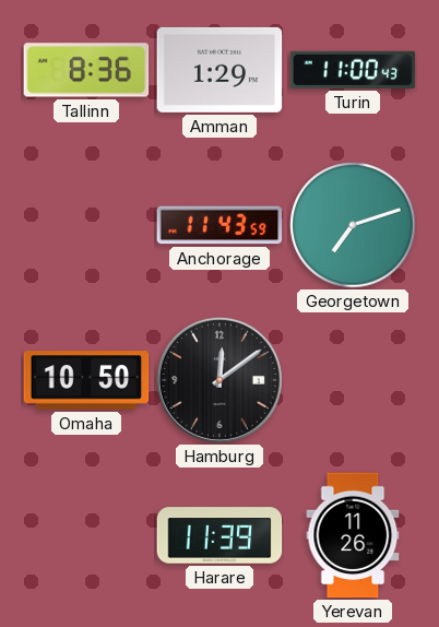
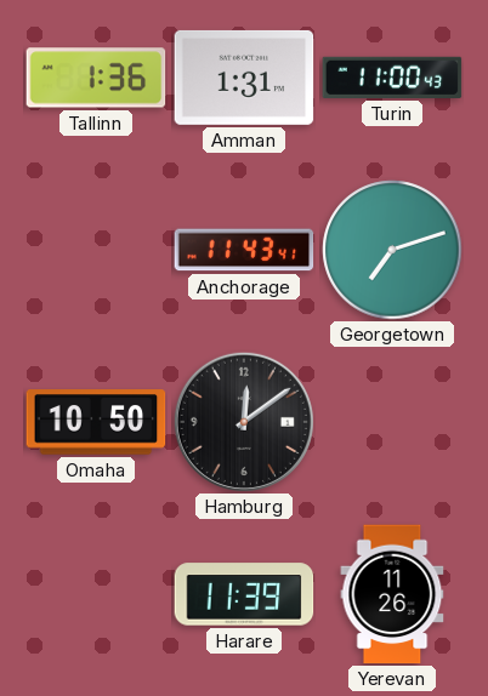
Tallinn: 8:36 -> 1:36
Amman: 1:29 -> 1:31
Anchorage: 11:43:59 -> 11:43:41
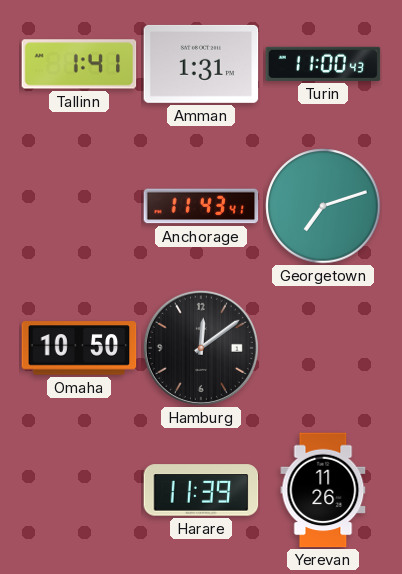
Tallinn: 1:36 -> 1:41
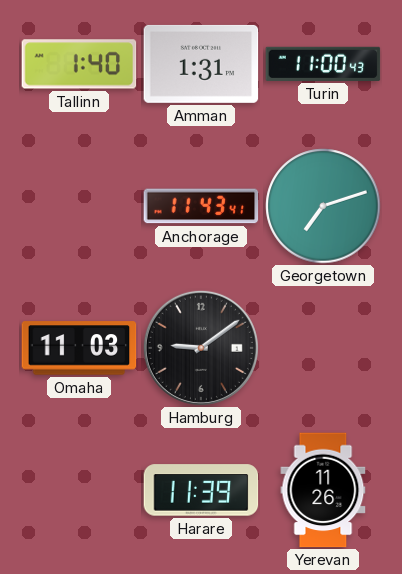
Tallinn: 1:41 -> 1:40
Omaha: 10:50 -> 11:03
Hamburg: 12:09 -> 9:09
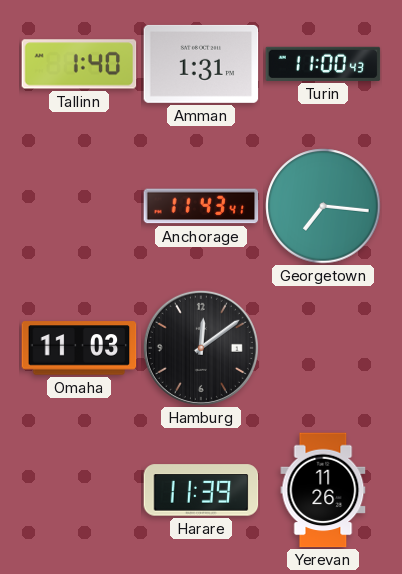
Georgetown: 7:12 -> 7:16
Hamburg: 9:09 -> 12:09
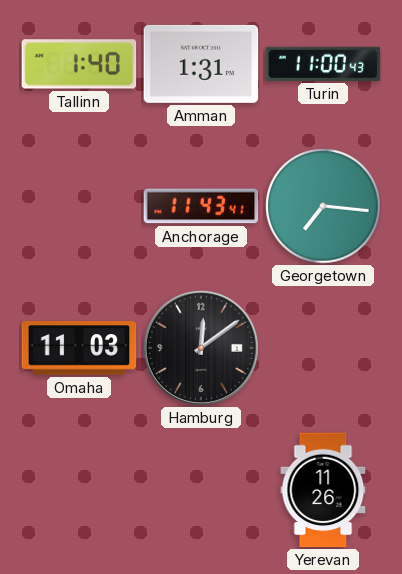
Harare: 11:39 -> none
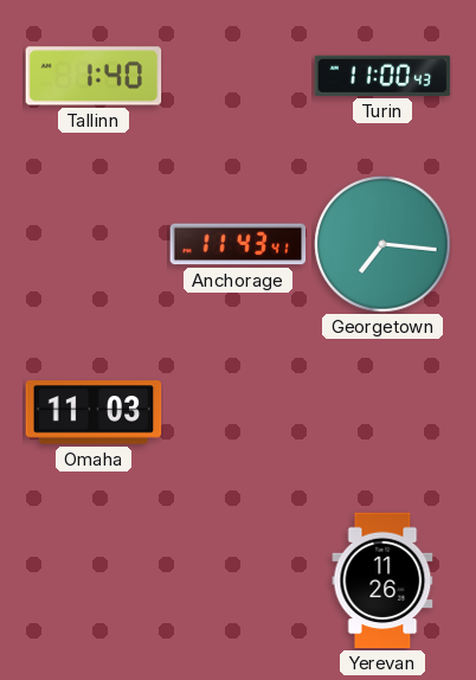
Amman: 1:31 -> none
Hamburg: 12:09 -> none
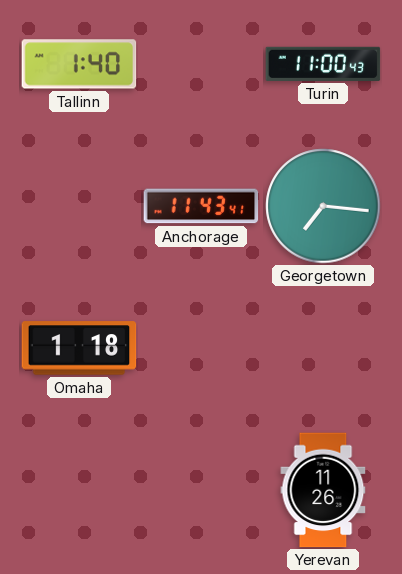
Omaha: 11:03 -> 1:18
